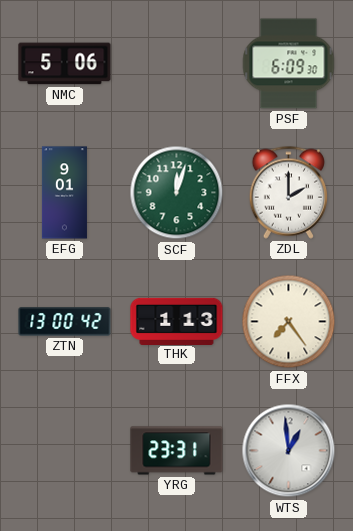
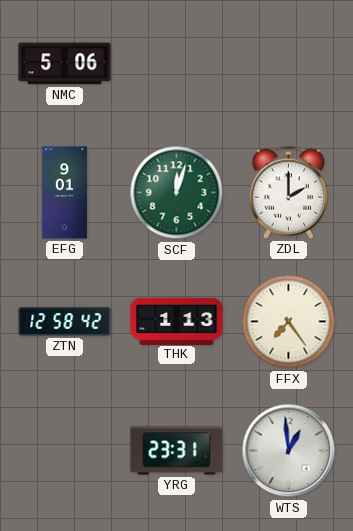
PSF: 6:09 -> none
ZTN: 13:00 -> 12:58
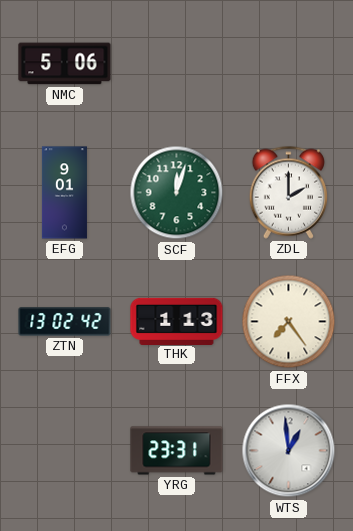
ZTN: 12:58 -> 13:02
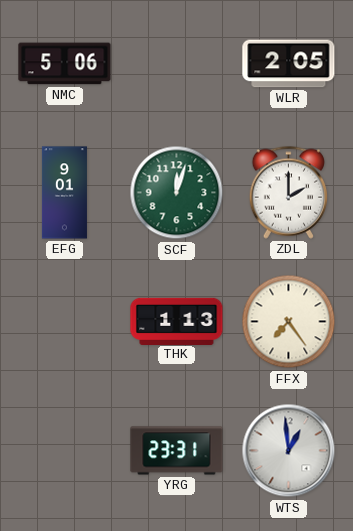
WLR: none -> 2:05
ZTN: 13:02 -> none
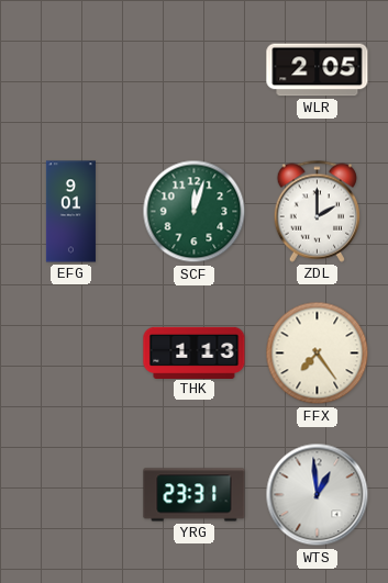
NMC: 5:06 -> none
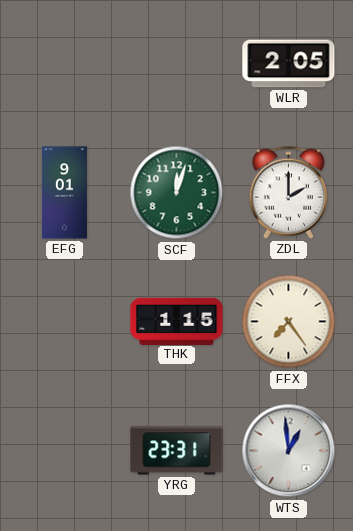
THK: 1:13 -> 1:15
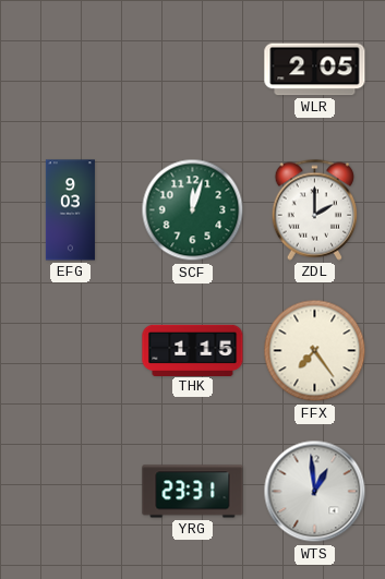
EFG: 9:01 -> 9:03
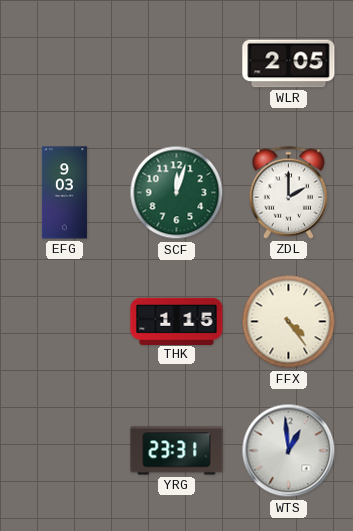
FFX: 7:24 -> 4:24
